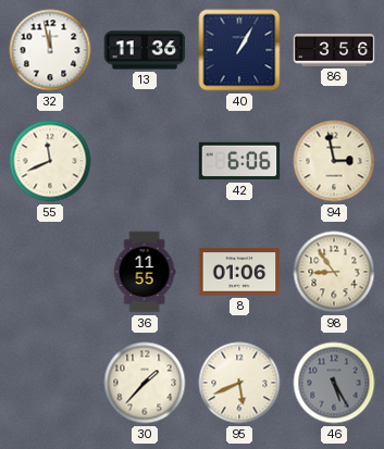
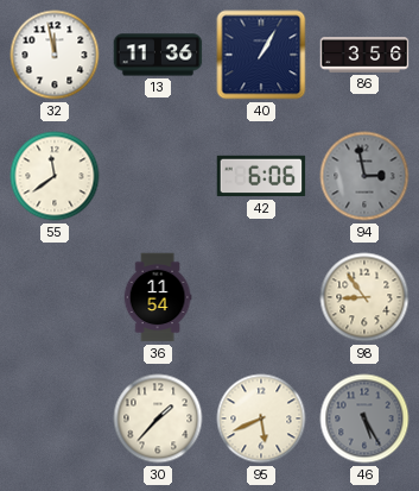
55: 11:41 -> 11:39
94 dial: cream -> grey
36: 11:55 -> 11:54
8: 01:06 -> none
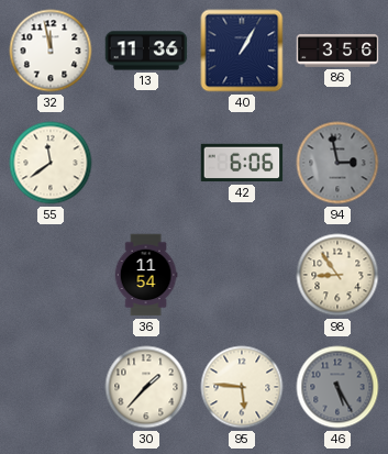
95: 5:41 -> 5:46
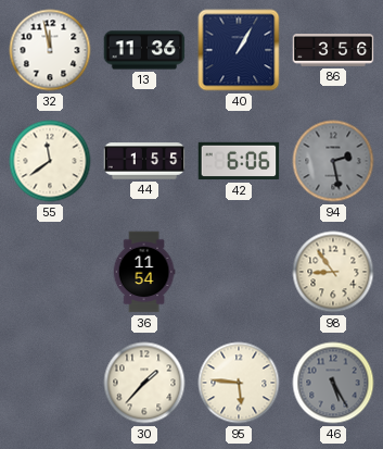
44: none -> 1:55
94: 2:58 -> 2:28
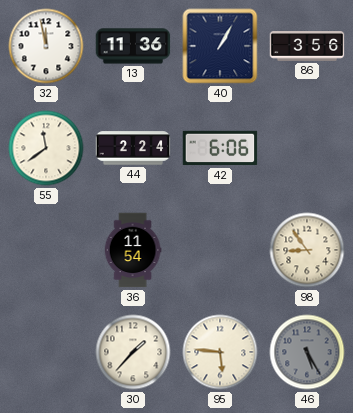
44: 1:55 -> 2:24
94: 2:28 -> none
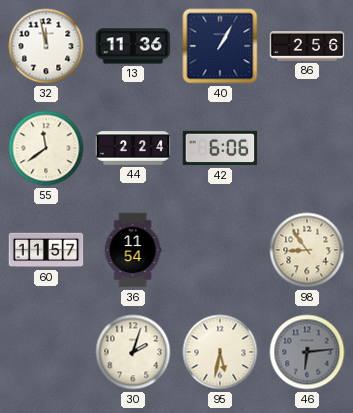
86: 3:56 -> 2:56
60: none -> 11:57
30: 1:37 -> 2:03
95: 5:46 -> 5:32
46: 5:25 -> 6:14
